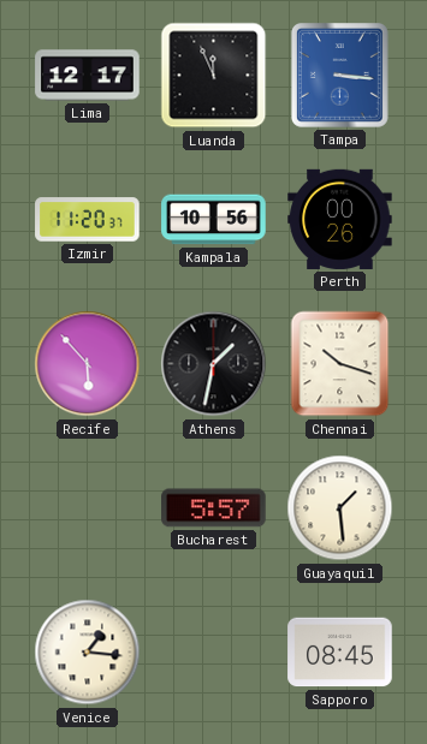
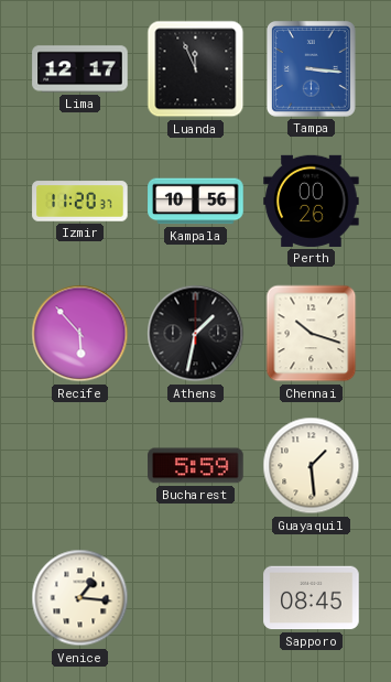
Bucharest: 5:57 -> 5:59
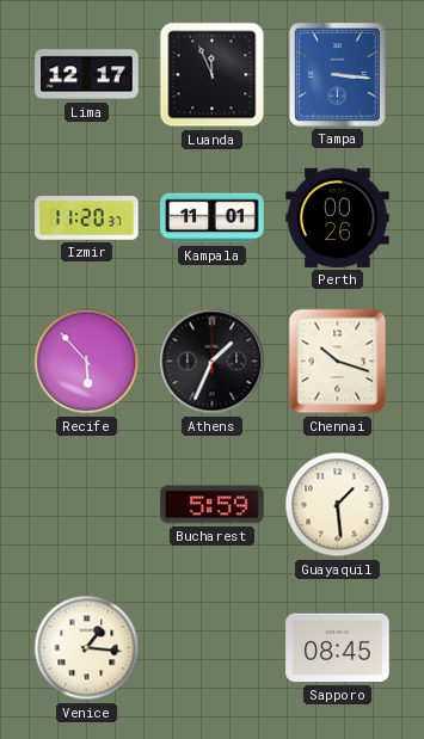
Kampala: 10:56 -> 11:01
Athens: 1:32 -> 1:34
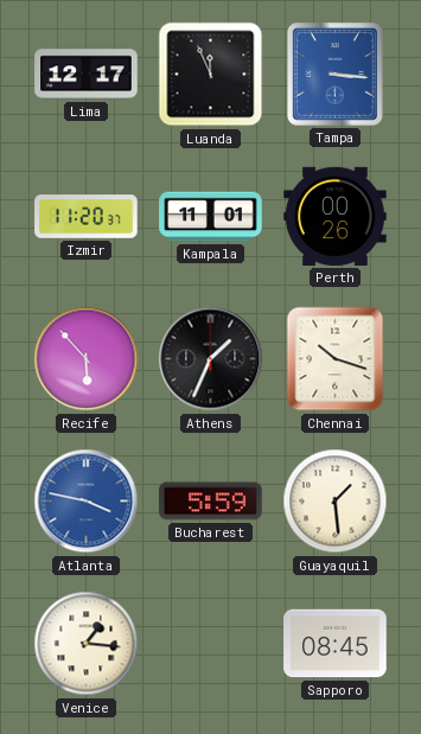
Atlanta: none -> 3:47
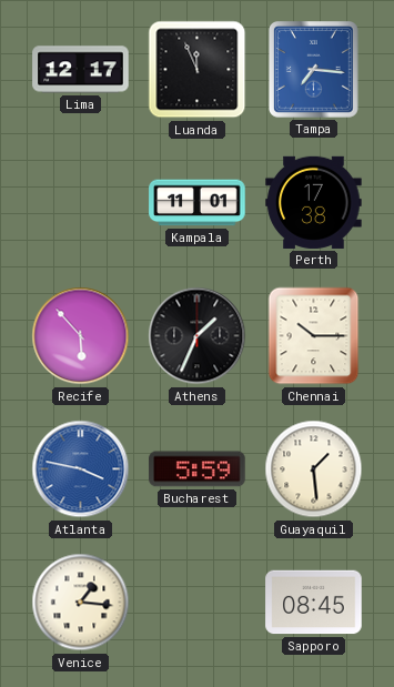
Tampa: 3:16 -> 7:16
Izmir: 11:20 -> none
Perth: 00:26 -> 17:38
Chennai: 10:18 -> 10:15
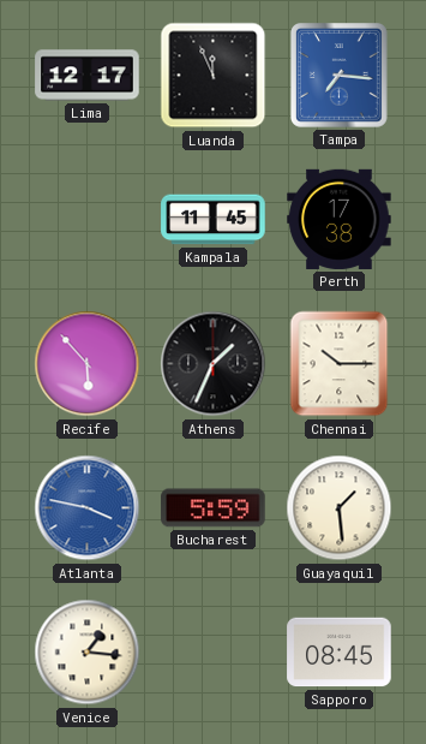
Kampala: 11:01 -> 11:45
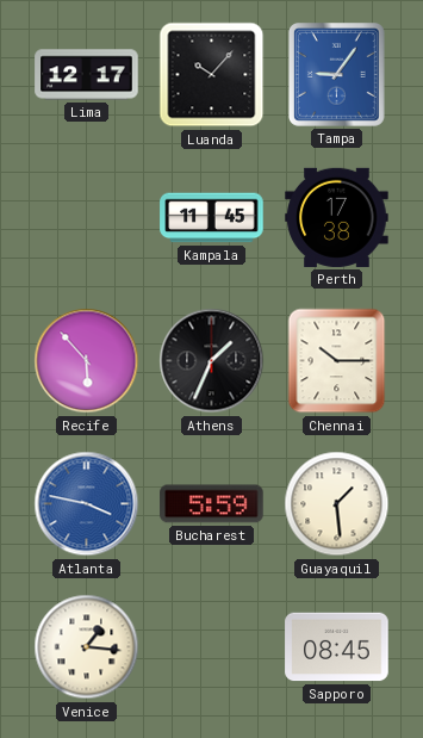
Luanda: 11:56 -> 10:07
Tampa: 7:16 -> 9:06
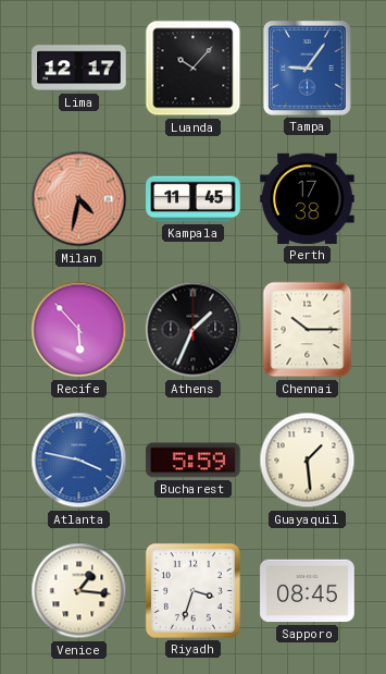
Milan: none -> 4:32
Riyadh: none -> 3:33
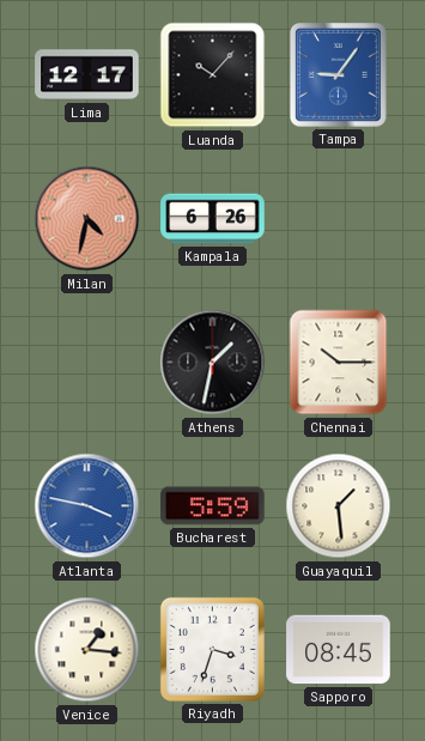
Kampala: 11:45 -> 6:26
Perth: 17:38 -> none
Recife: 5:53 -> none
Athens: 1:34 -> 1:32
